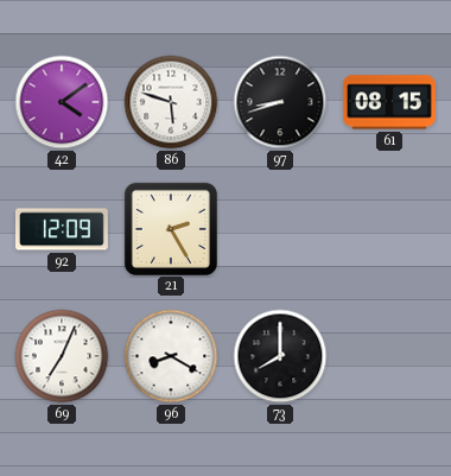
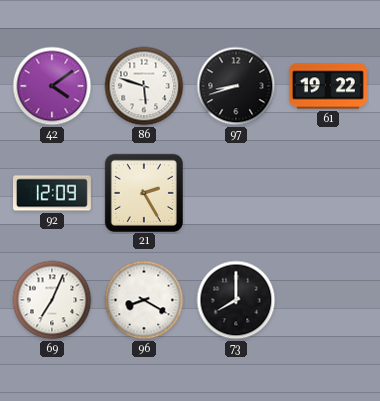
61: 08:15 -> 19:22
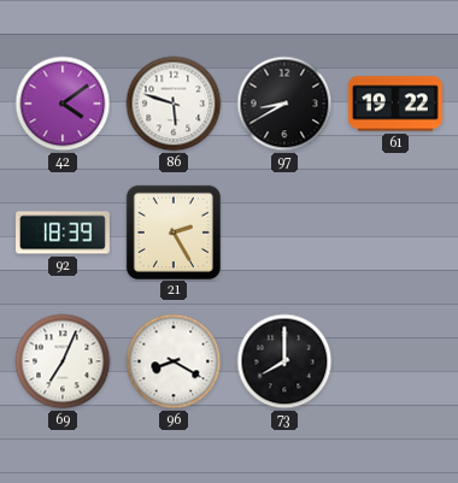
97: 8:42 -> 8:40
92: 12:09 -> 18:39
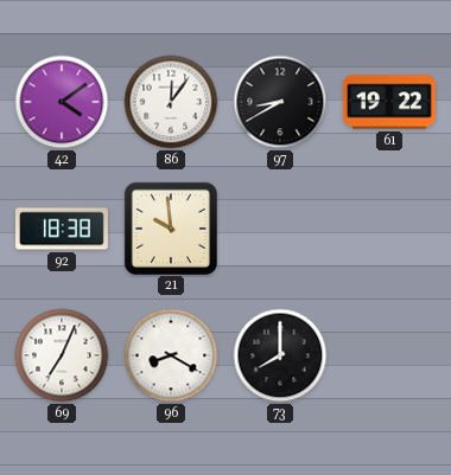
86: 5:48 -> 12:06
92: 18:39 -> 18:38
21: 2:25 -> 9:59
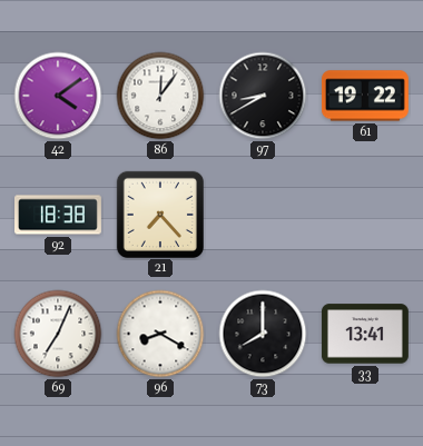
21: 9:59 -> 7:23
33: none -> 13:41
